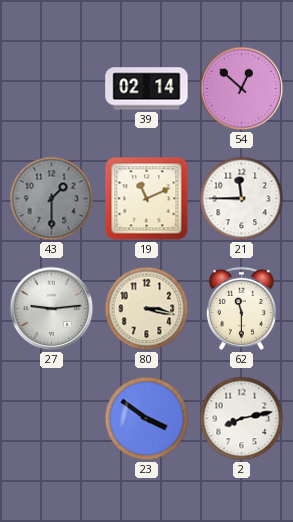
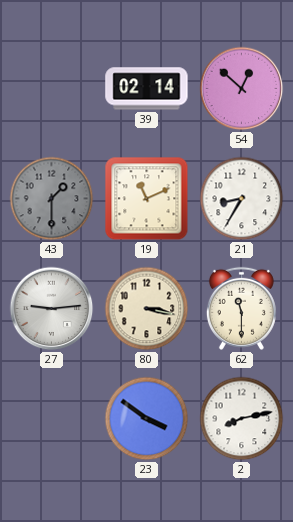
21: 11:45 -> 8:35
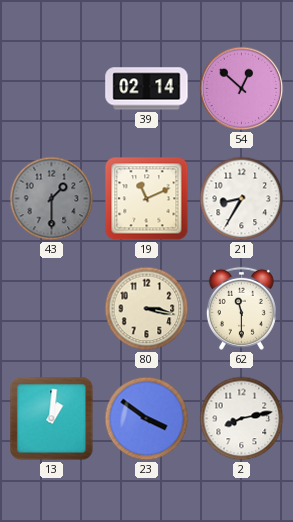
27: 9:14 -> none
13: none -> 1:01
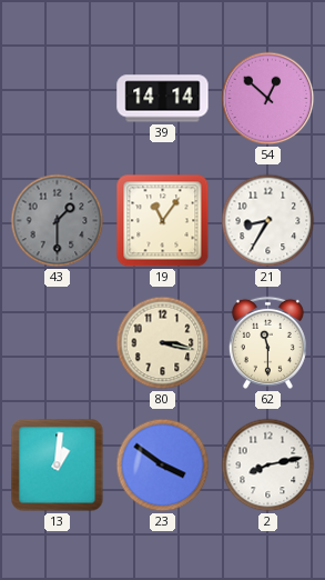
39: 02:14 -> 14:14
19: 11:11 -> 11:06
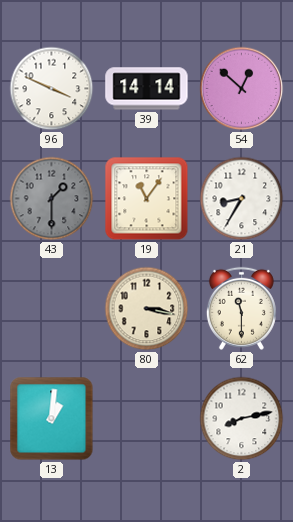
96: none -> 3:49
23: 3:51 -> none
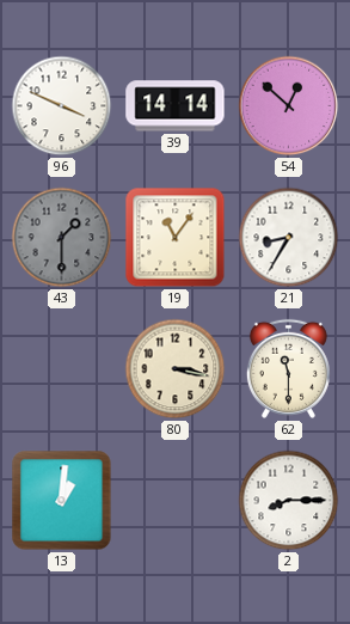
2: 8:13 -> 8:15
